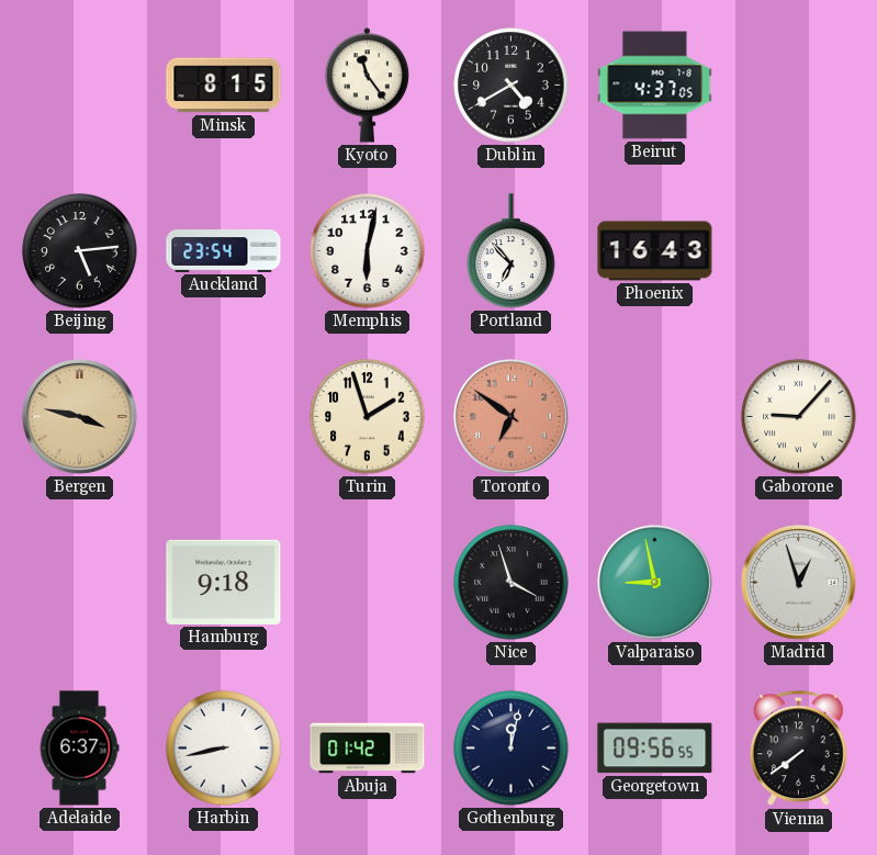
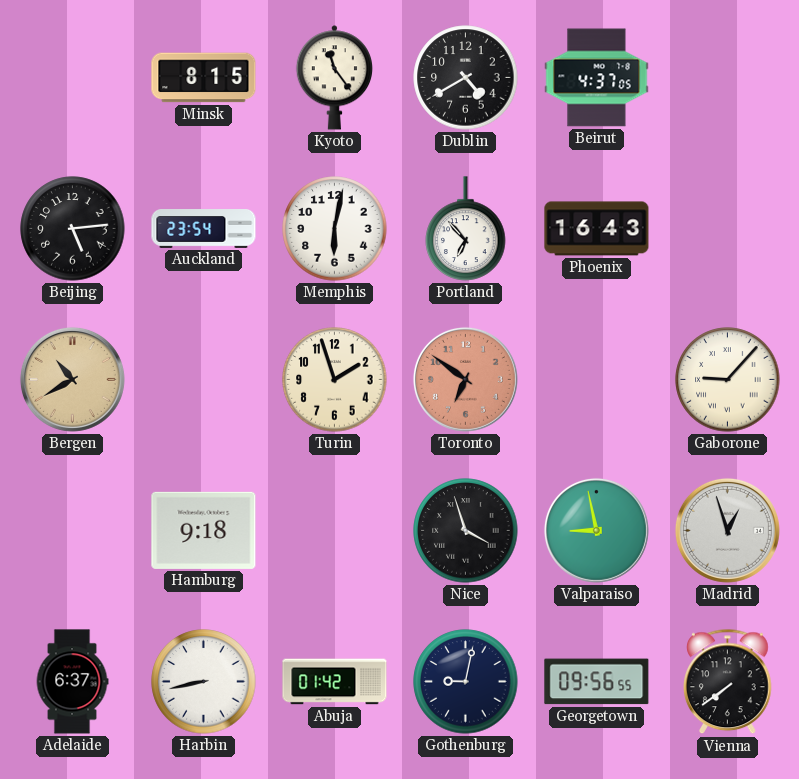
Bergen: 3:47 -> 10:40
Gothenburg: 12:02 -> 9:02
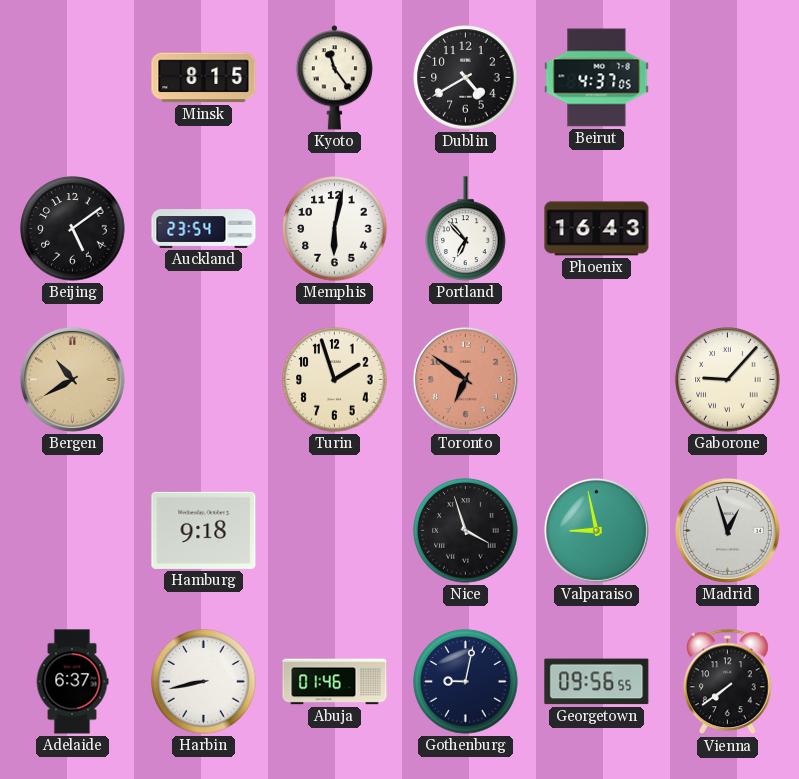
Beijing: 5:14 -> 5:09
Abuja: 01:42 -> 01:46
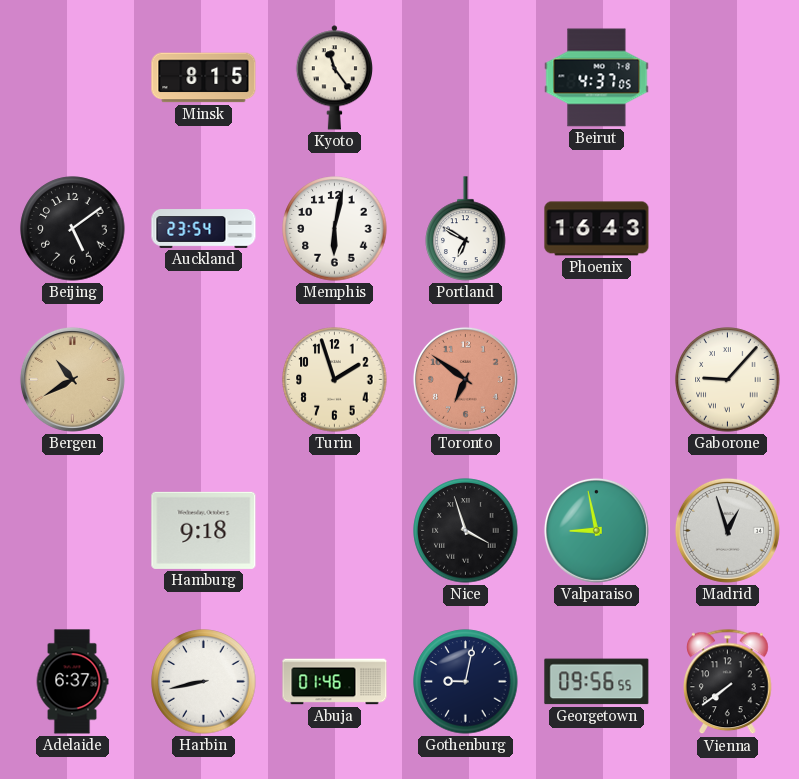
Dublin: 4:40 -> none
Portland: 6:53 -> 6:50
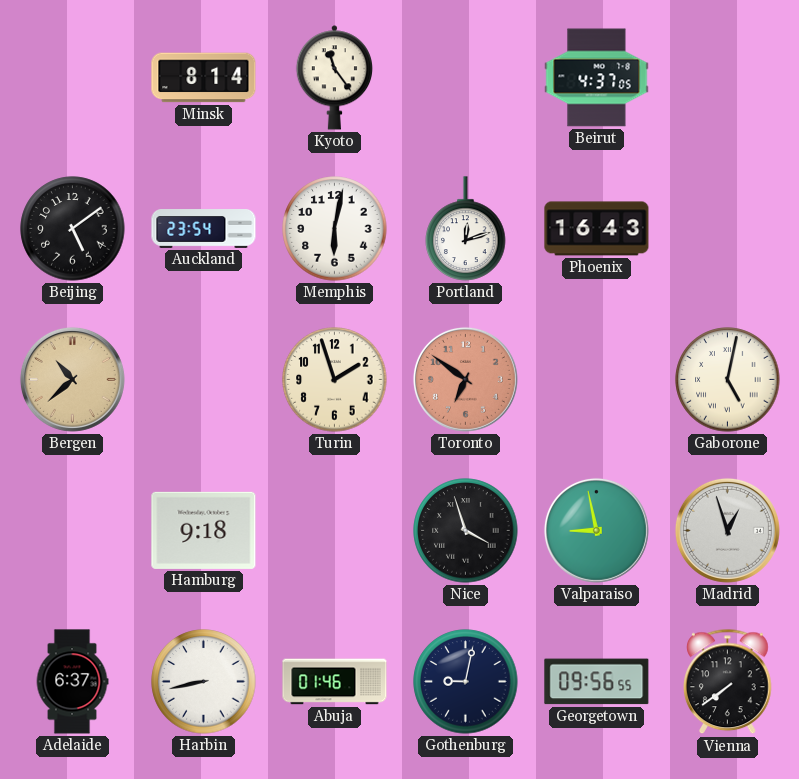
Minsk: 8:15 -> 8:14
Portland: 6:50 -> 12:12
Bergen: 10:40 -> 10:38
Gaborone: 9:07 -> 5:02
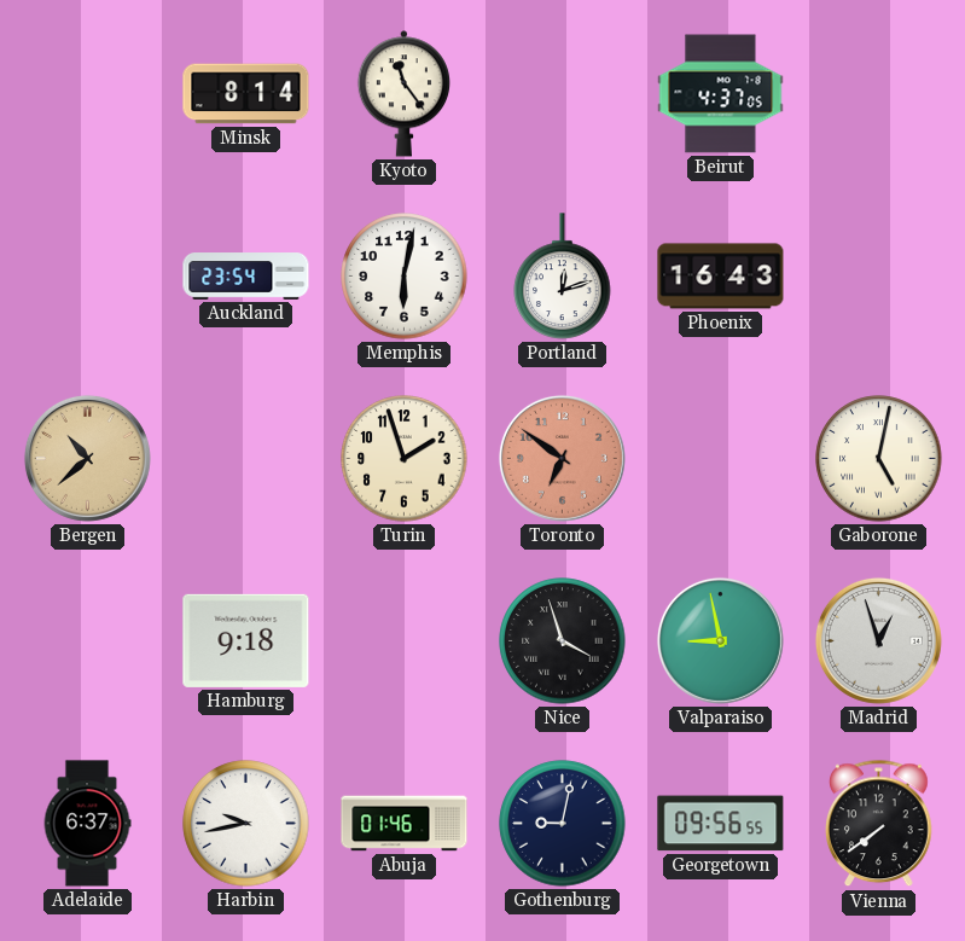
Beijing: 5:09 -> none
Harbin: 8:43 -> 9:43
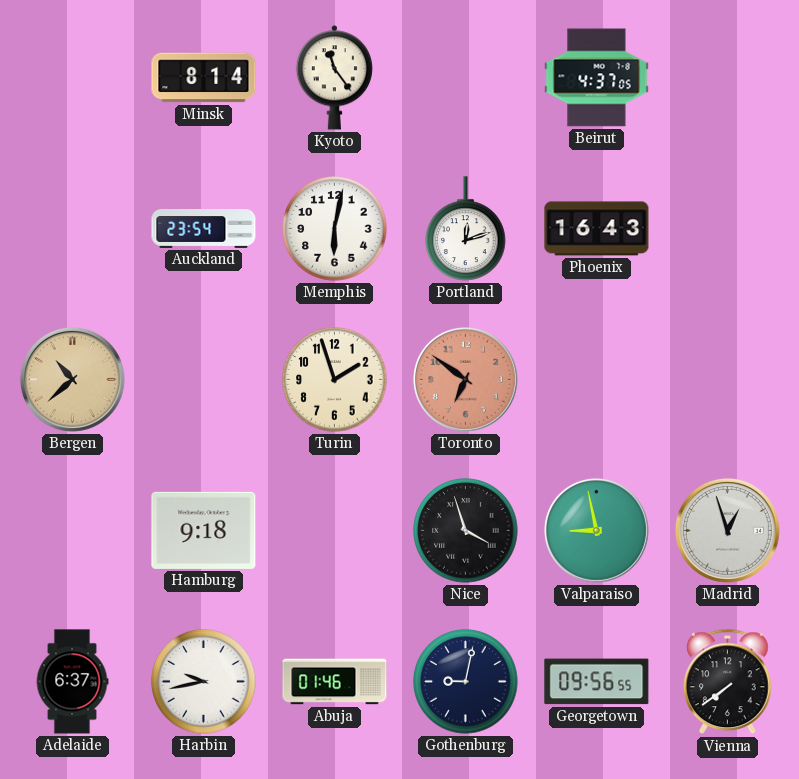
Gaborone: 5:02 -> none
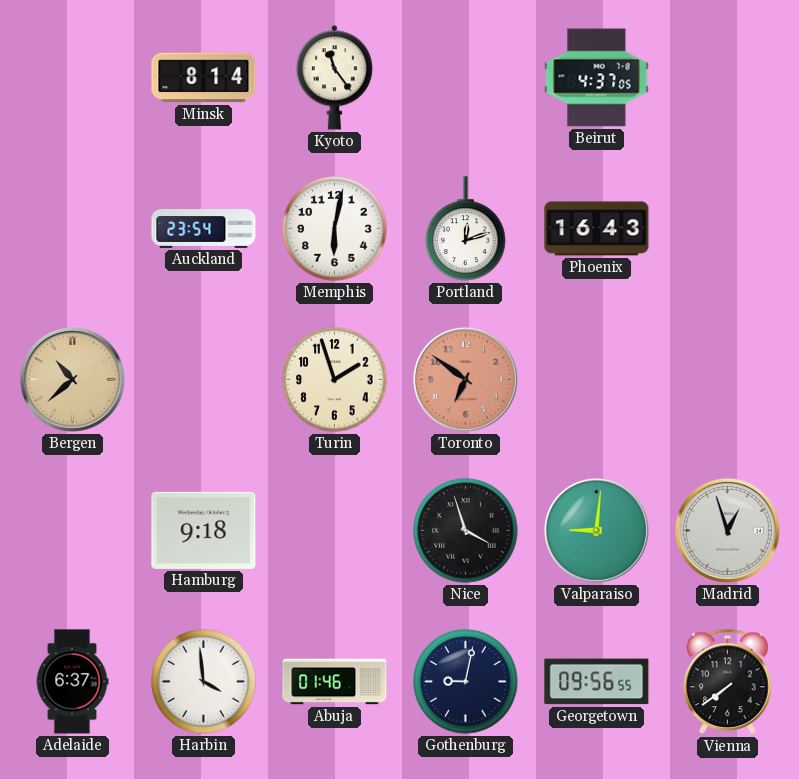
Valparaiso: 8:58 -> 9:01
Harbin: 9:43 -> 3:59
